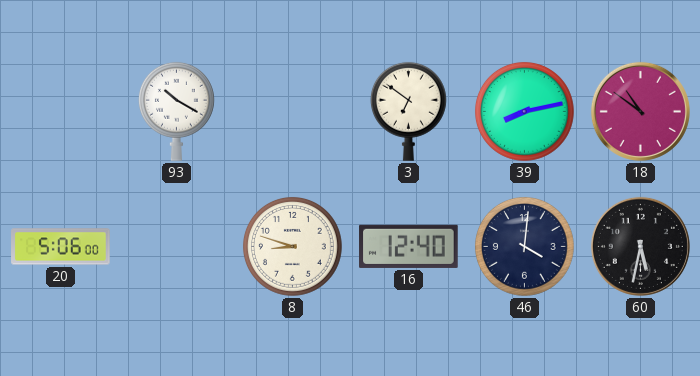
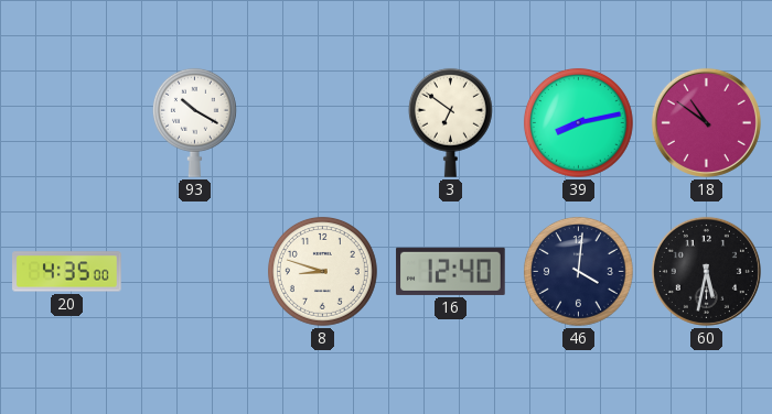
20: 5:06 -> 4:35
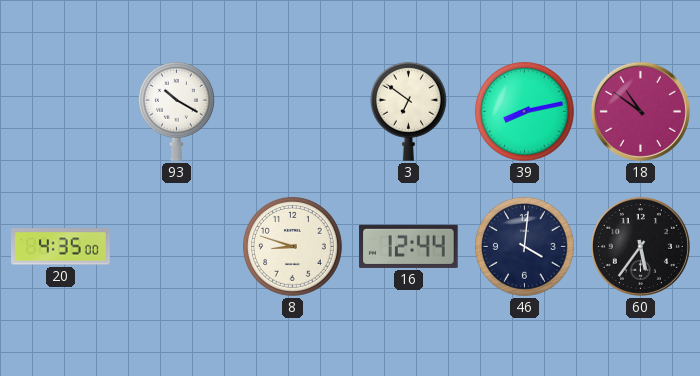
16: 12:40 -> 12:44
60: 5:32 -> 5:36
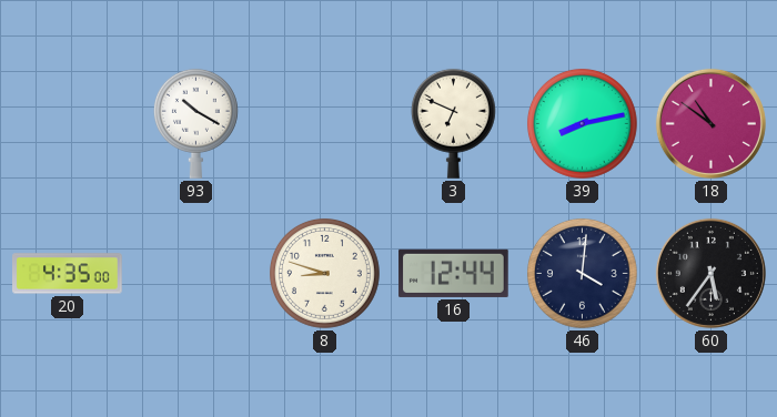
3: 6:51 -> 6:49
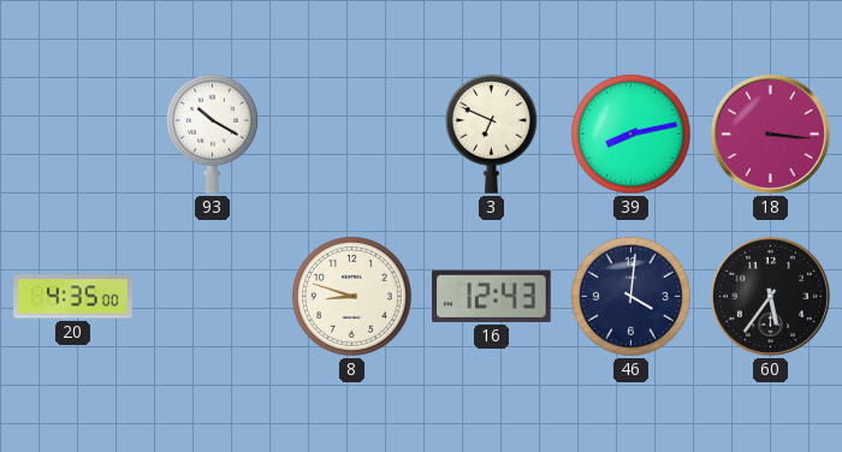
18: 10:51 -> 3:16
16: 12:44 -> 12:43
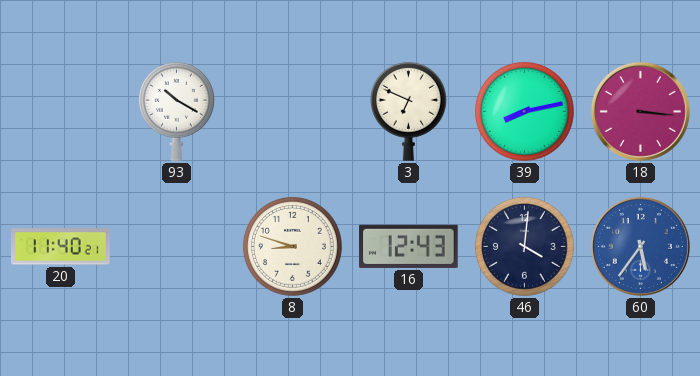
20: 4:35 -> 11:40
60 dial: black -> blue
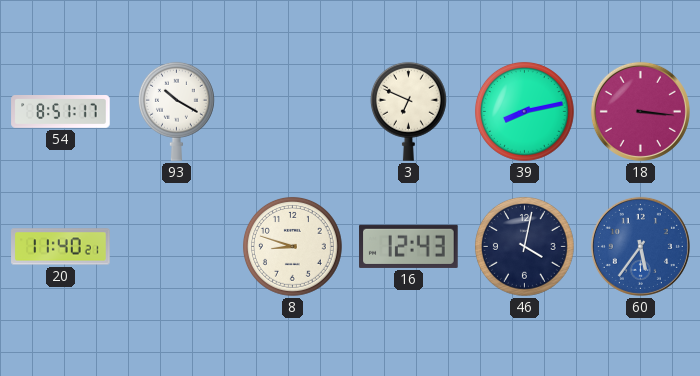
54: none -> 8:51
46: 4:01 -> 4:02
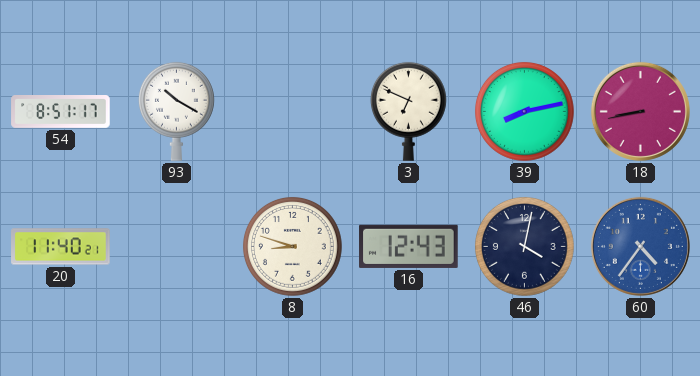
18: 3:16 -> 8:43
60: 5:36 -> 4:36
